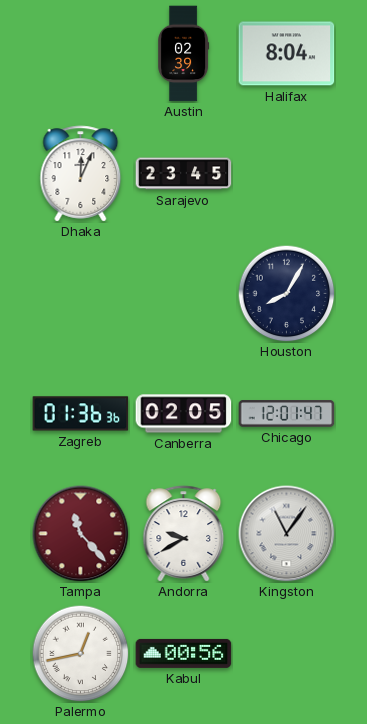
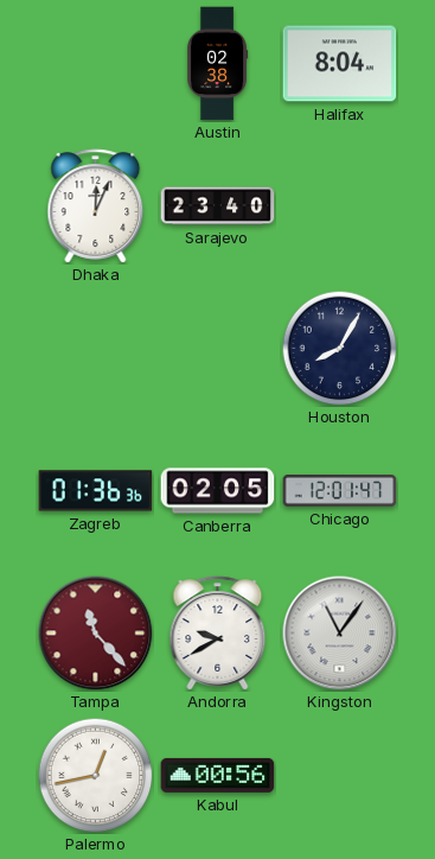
Austin: 02:39 -> 02:38
Sarajevo: 23:45 -> 23:40
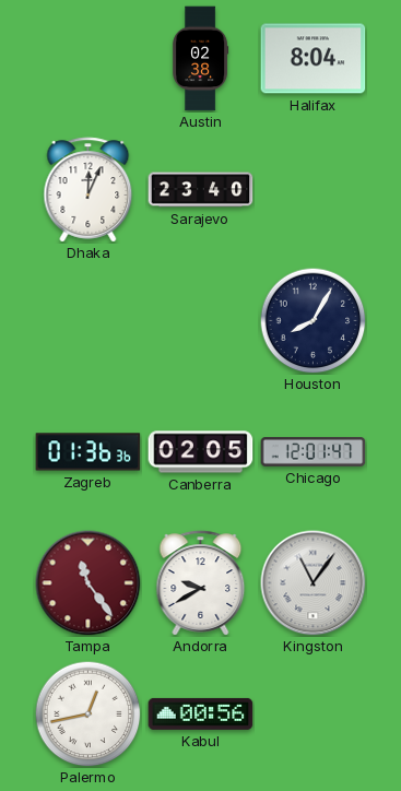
Tampa: 11:23 -> 11:24
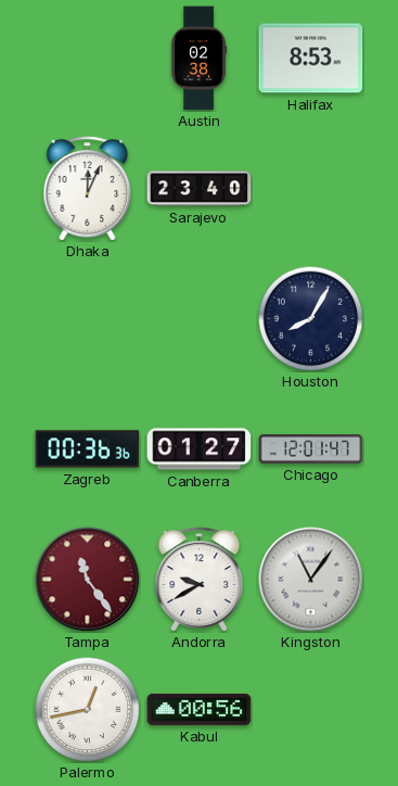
Halifax: 8:04 -> 8:53
Zagreb: 01:36 -> 00:36
Canberra: 02:05 -> 01:27
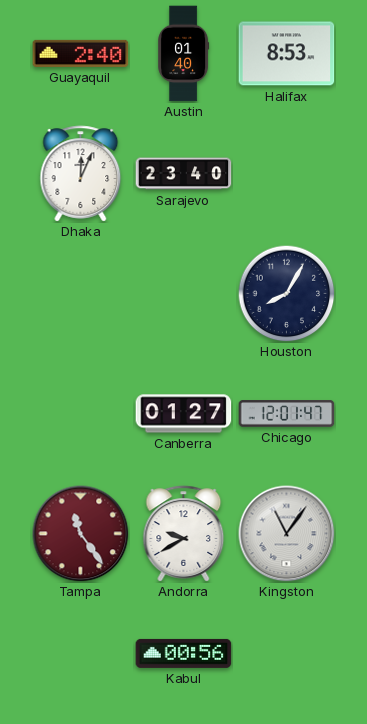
Guayaquil: none -> 2:40
Austin: 02:38 -> 01:40
Zagreb: 00:36 -> none
Palermo: 12:43 -> none
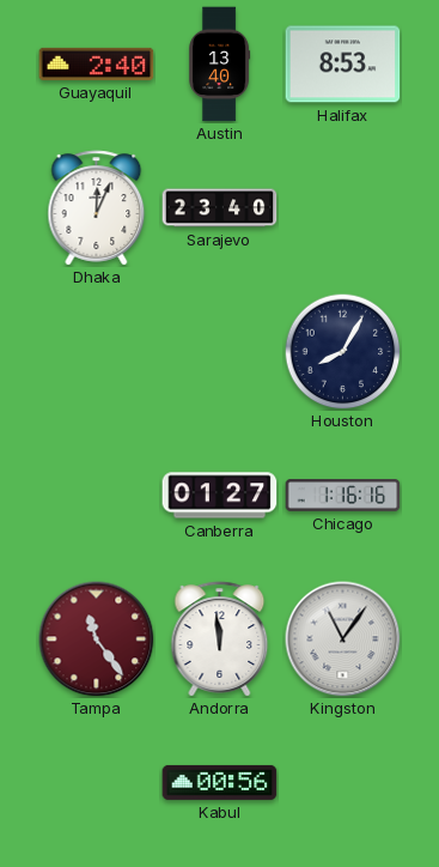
Austin: 01:40 -> 13:40
Chicago: 12:01 -> 1:16
Andorra: 9:40 -> 11:59
